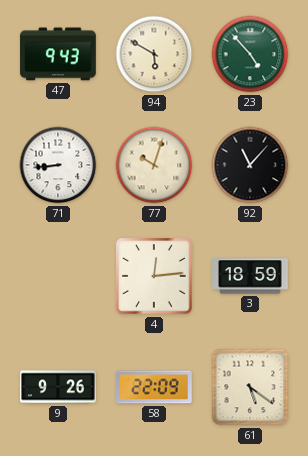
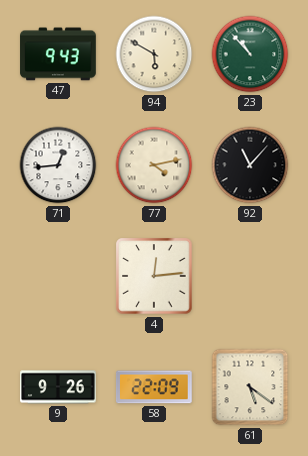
23: 4:53 -> 10:53
71: 8:44 -> 12:44
77: 10:03 -> 4:13
3: 18:59 -> none
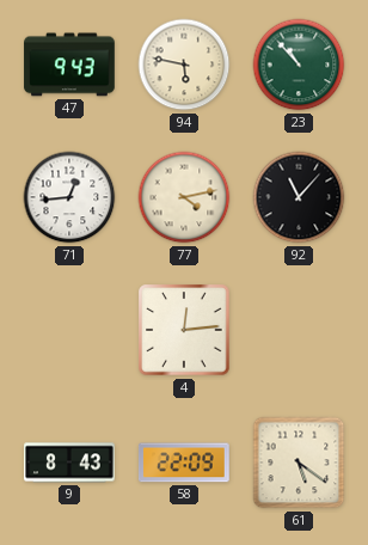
94: 5:50 -> 5:47
9: 9:26 -> 8:43
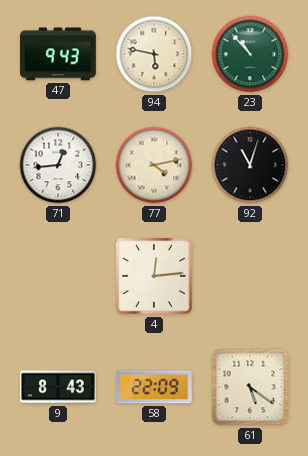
92: 11:07 -> 11:03
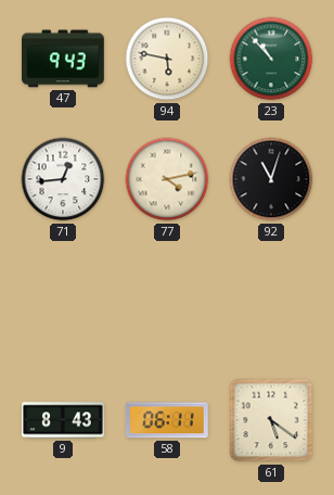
4: 12:14 -> none
58: 22:09 -> 06:11
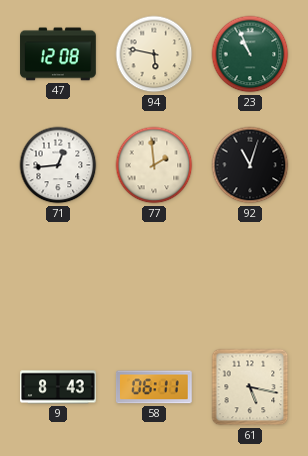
47: 9:43 -> 12:08
23: 10:53 -> 10:56
77: 4:13 -> 1:59
61: 5:21 -> 5:17
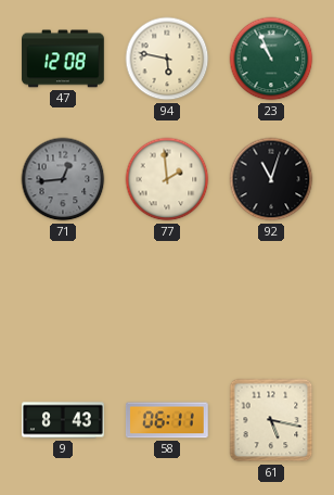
71 dial: white -> grey
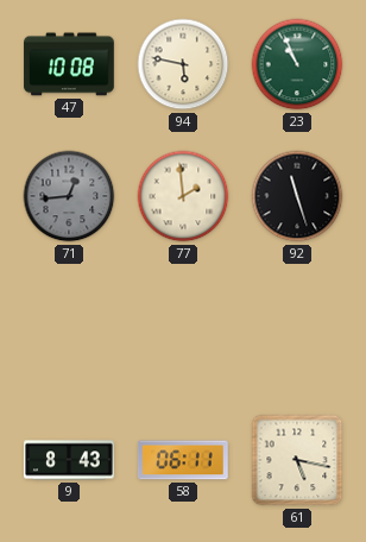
47: 12:08 -> 10:08
92: 11:03 -> 11:27
